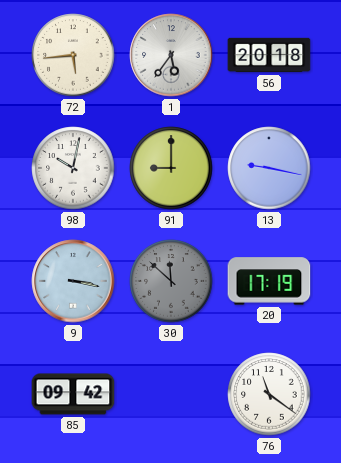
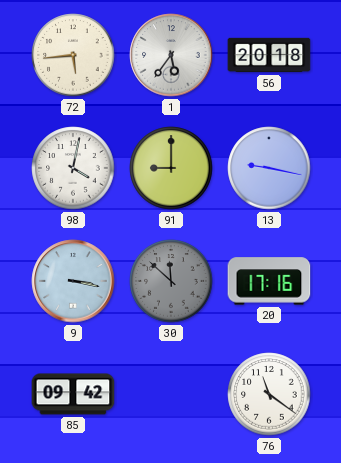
98: 10:02 -> 4:02
20: 17:19 -> 17:16
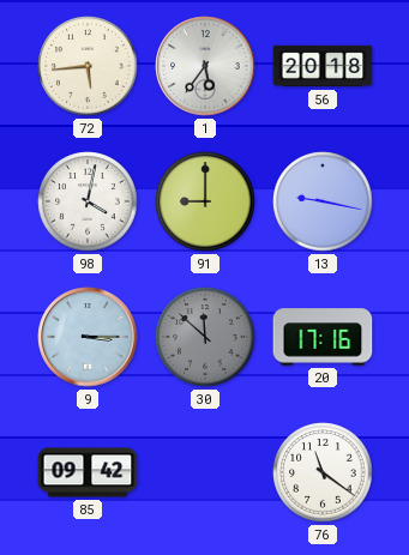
9: 3:17 -> 3:15
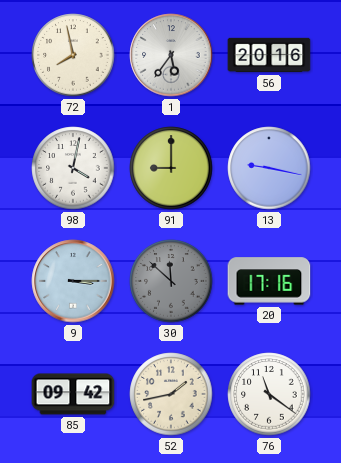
72: 5:44 -> 7:58
56: 20:18 -> 20:16
52: none -> 1:43
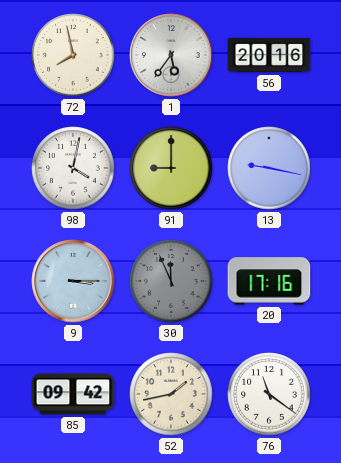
30: 11:52 -> 11:56
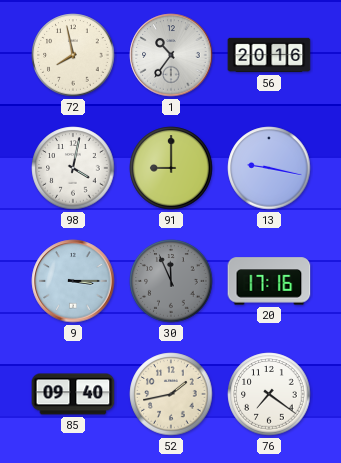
1: 5:36 -> 10:36
85: 09:42 -> 09:40
76: 11:21 -> 7:21
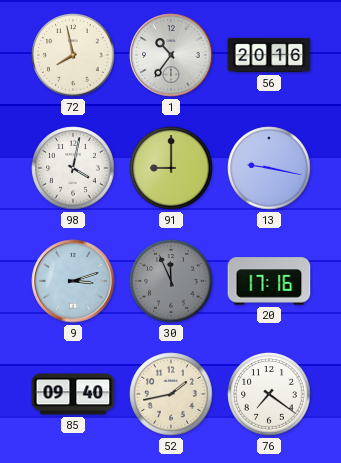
9: 3:15 -> 3:12
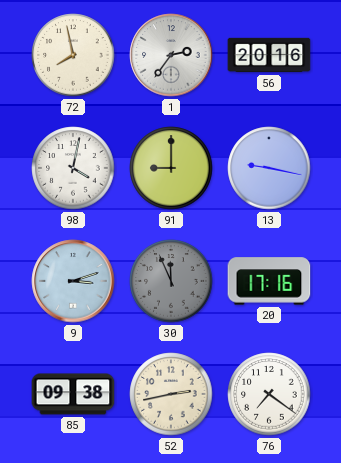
1: 10:36 -> 2:36
85: 09:40 -> 09:38
52: 1:43 -> 2:43
